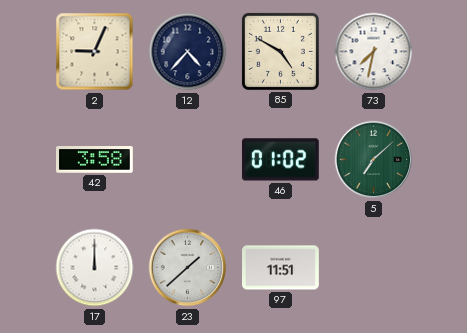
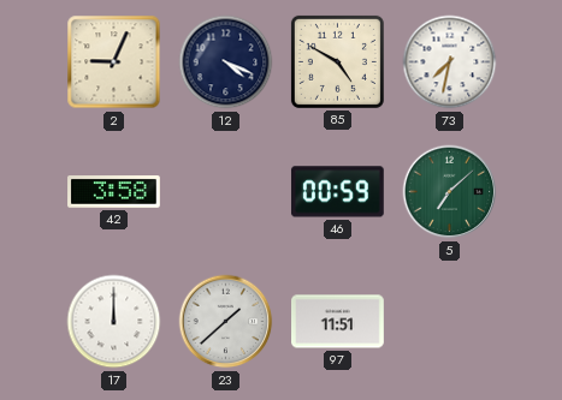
12: 4:37 -> 4:19
46: 01:02 -> 00:59
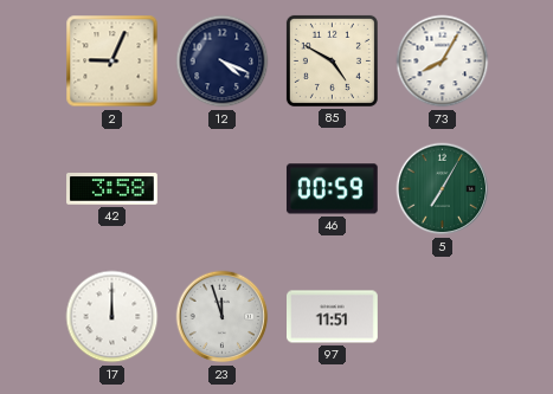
73: 7:32 -> 8:05
5: 7:08 -> 7:05
23: 1:38 -> 11:57
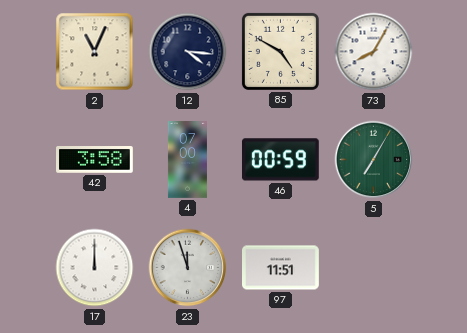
2: 9:04 -> 11:04
12: 4:19 -> 4:16
4: none -> 07:00
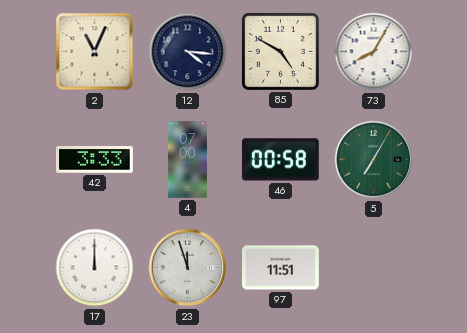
42: 3:58 -> 3:33
46: 00:59 -> 00:58
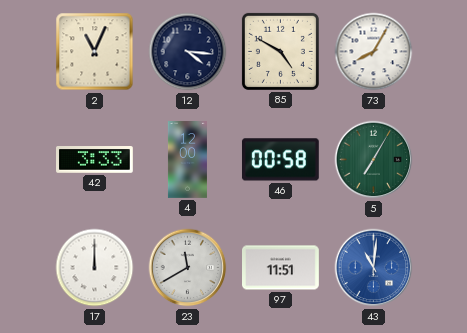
4: 07:00 -> 12:00
23: 11:57 -> 11:40
43: none -> 11:01
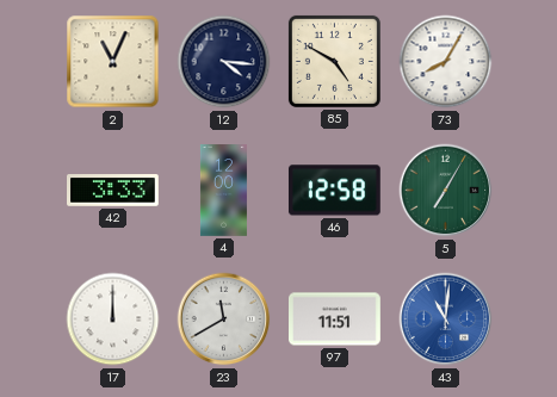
46: 00:58 -> 12:58
